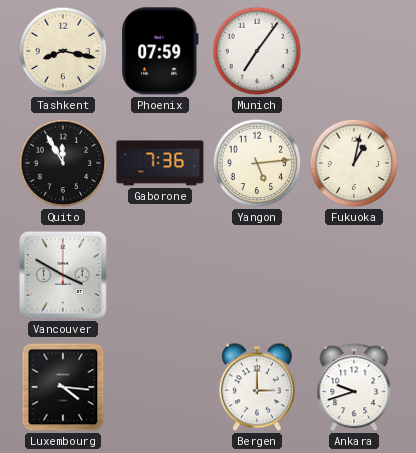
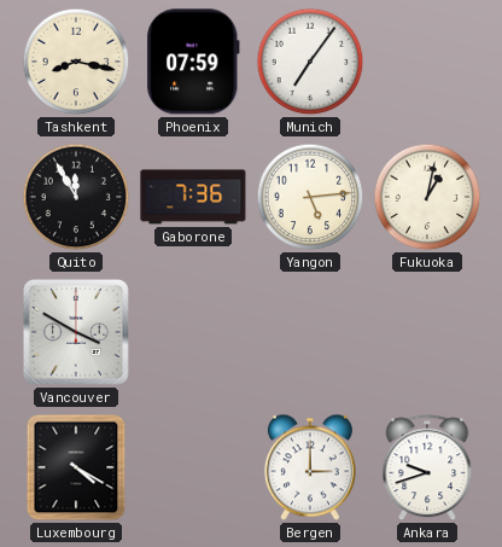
Luxembourg: 4:16 -> 4:20
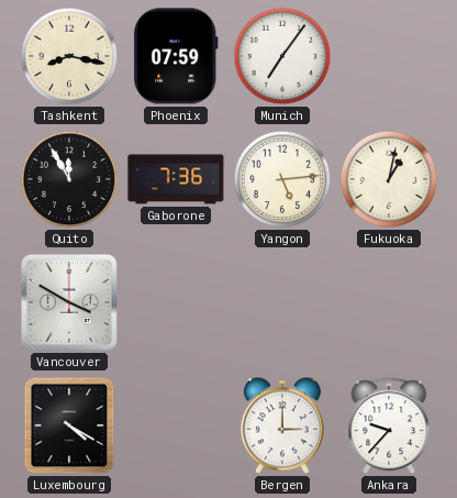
Ankara: 9:42 -> 9:37
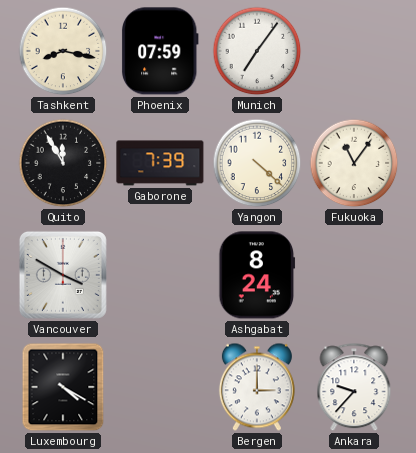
Gaborone: 7:36 -> 7:39
Yangon: 5:14 -> 4:22
Fukuoka: 1:02 -> 11:06
Ashgabat: none -> 8:24
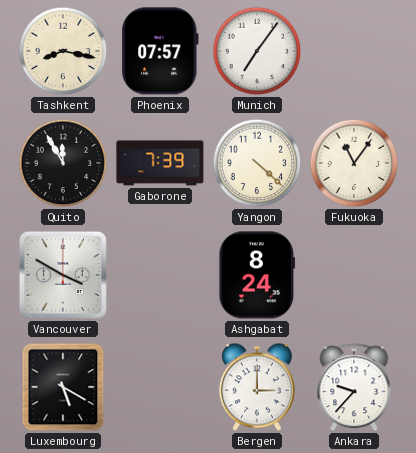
Phoenix: 07:59 -> 07:57
Luxembourg: 4:20 -> 5:20
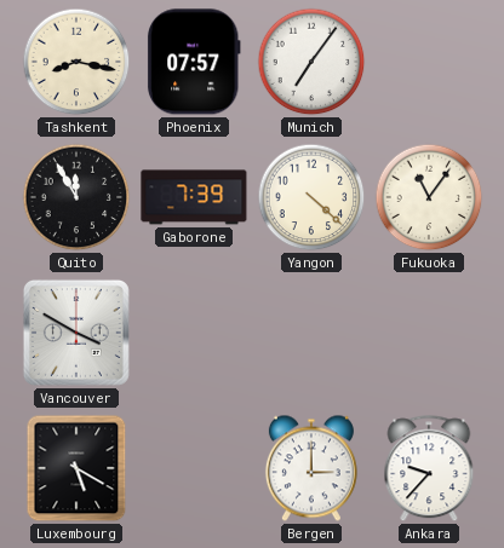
Ashgabat: 8:24 -> none
